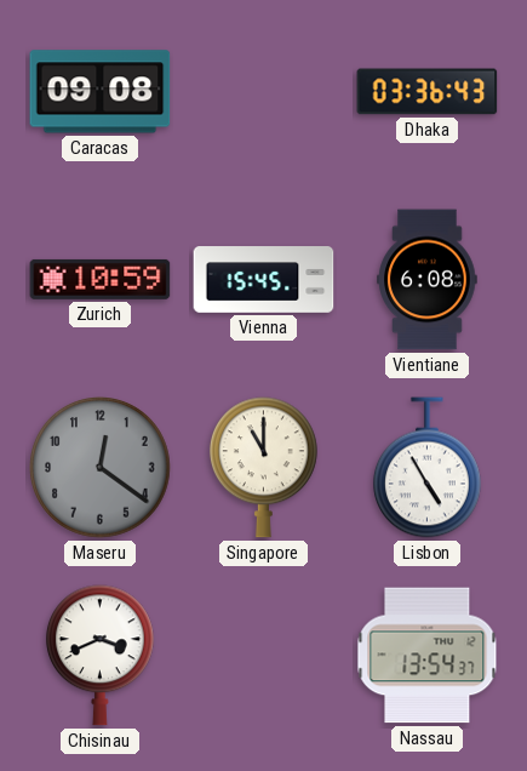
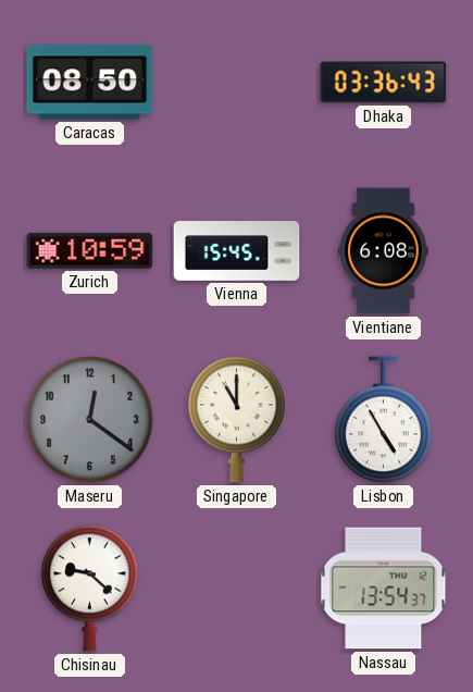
Caracas: 09:08 -> 08:50
Chisinau: 3:41 -> 9:22
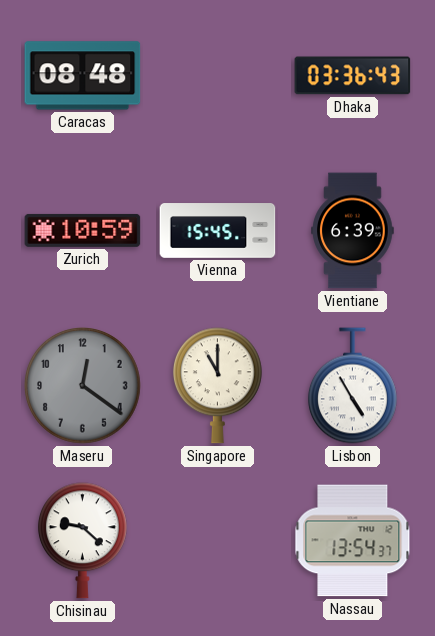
Caracas: 08:50 -> 08:48
Vientiane: 6:08 -> 6:39
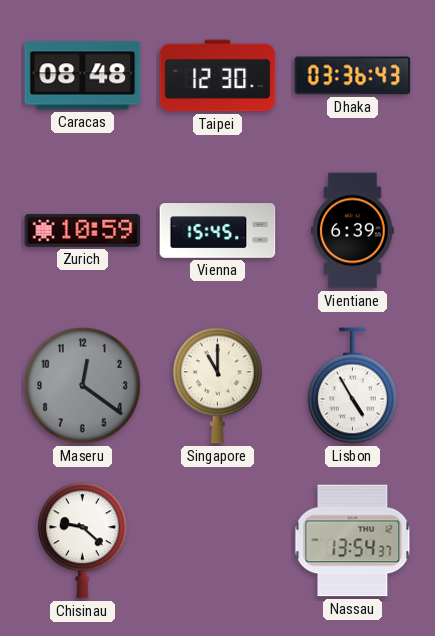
Taipei: none -> 12:30
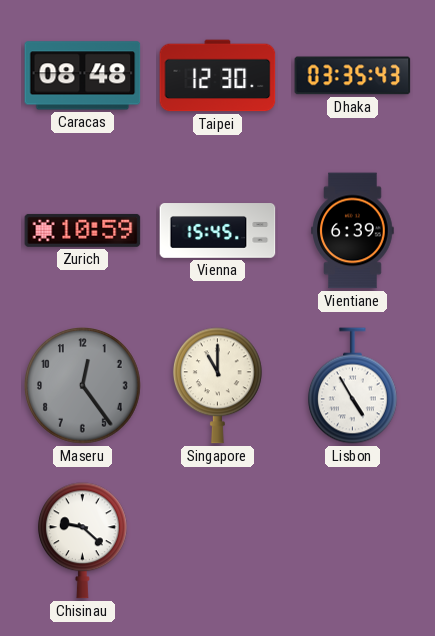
Dhaka: 03:36 -> 03:35
Maseru: 12:21 -> 12:24
Nassau: 13:54 -> none
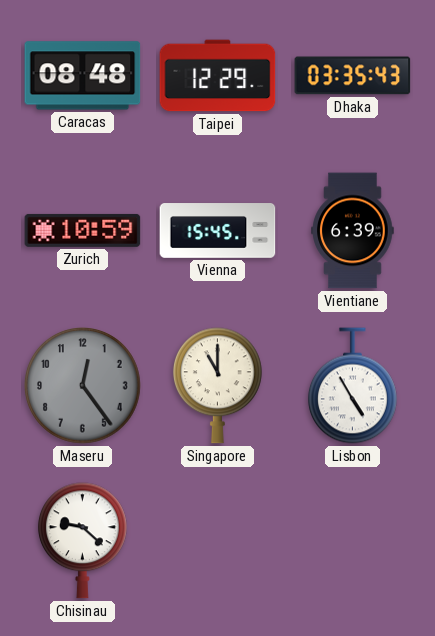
Taipei: 12:30 -> 12:29
